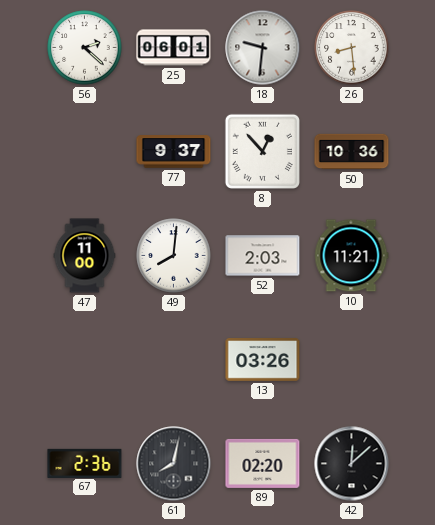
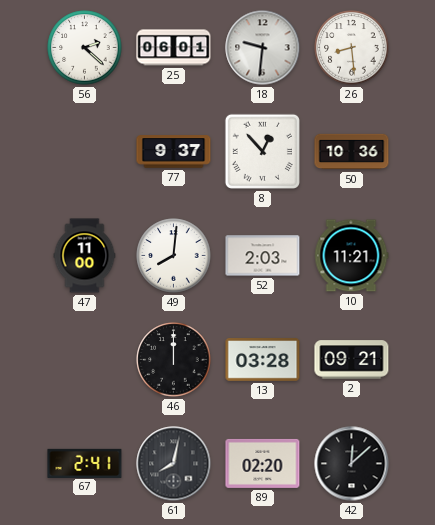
46: none -> 12:00
13: 03:26 -> 03:28
2: none -> 09:21
67: 2:36 -> 2:41
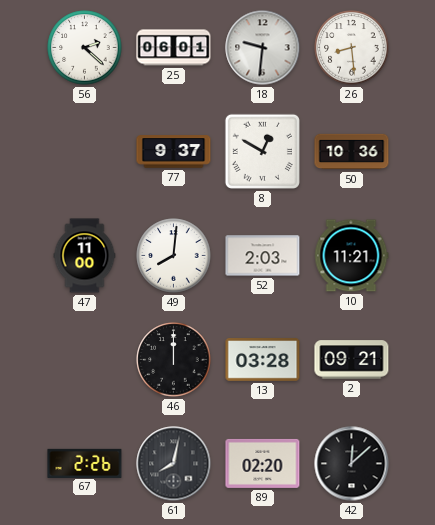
8: 12:53 -> 12:50
67: 2:41 -> 2:26
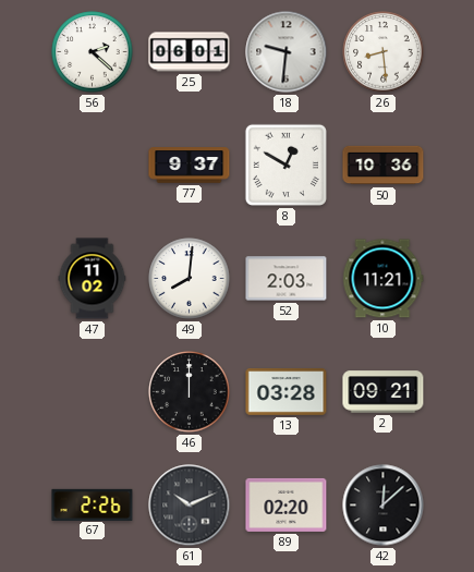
47: 11:00 -> 11:02
61: 8:02 -> 10:11
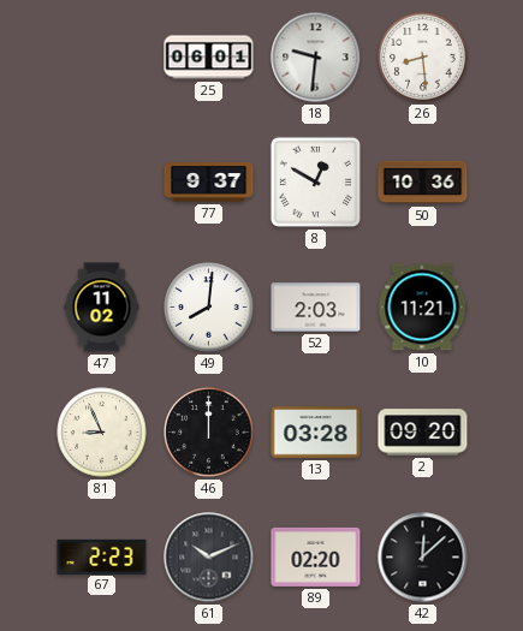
56: 2:22 -> none
81: none -> 8:56
2: 09:21 -> 09:20
67: 2:26 -> 2:23
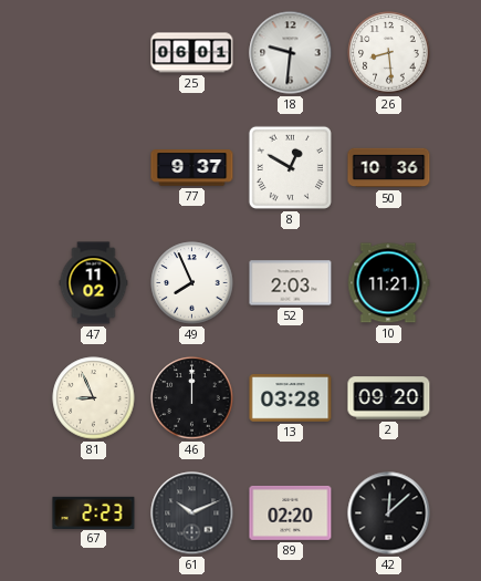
49: 8:01 -> 7:56
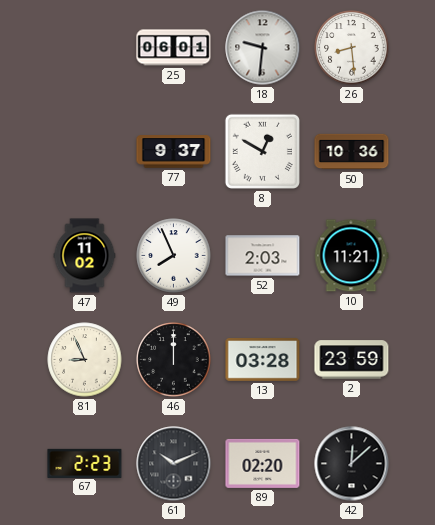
2: 09:20 -> 23:59
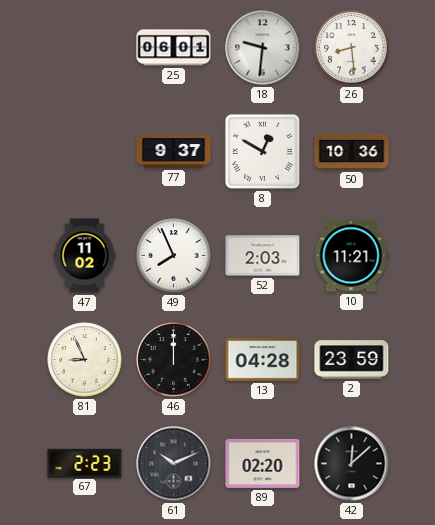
13: 03:28 -> 04:28
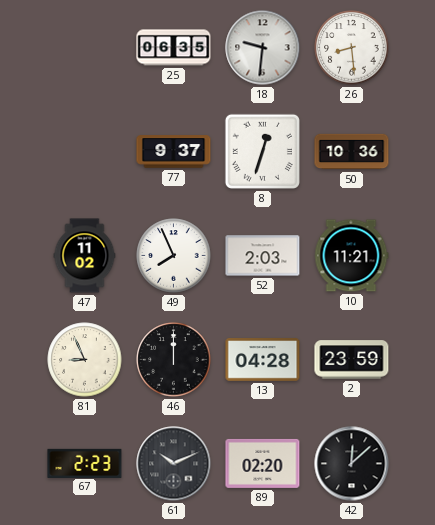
25: 06:01 -> 06:35
8: 12:50 -> 12:33
